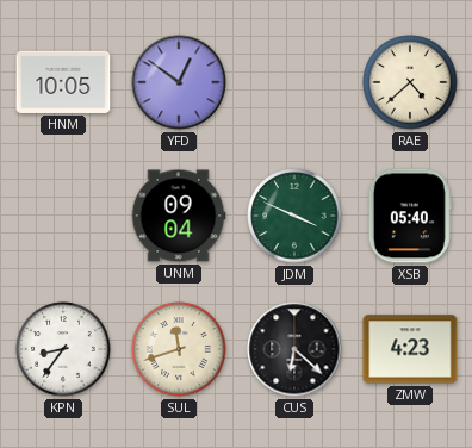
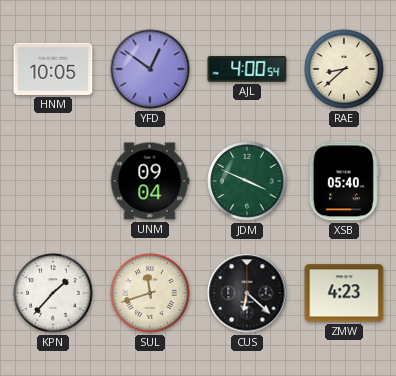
AJL: none -> 4:00
RAE: 4:38 -> 8:38
KPN: 8:36 -> 1:37
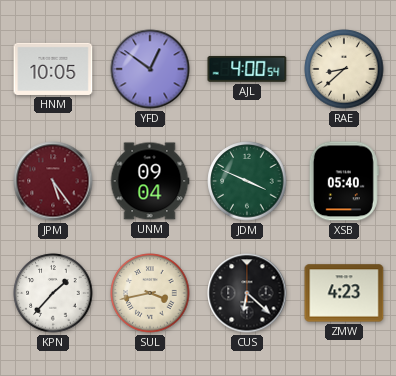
JPM: none -> 5:24
SUL: 11:42 -> 3:43
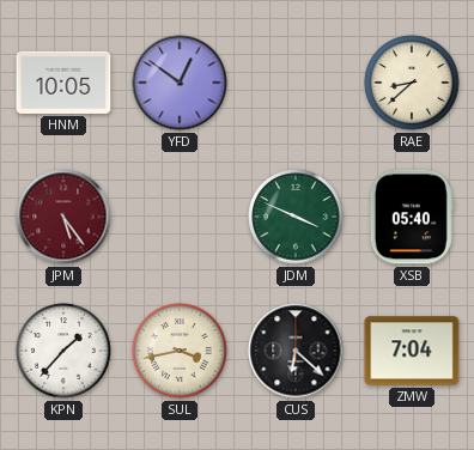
AJL: 4:00 -> none
UNM: 09:04 -> none
ZMW: 4:23 -> 7:04
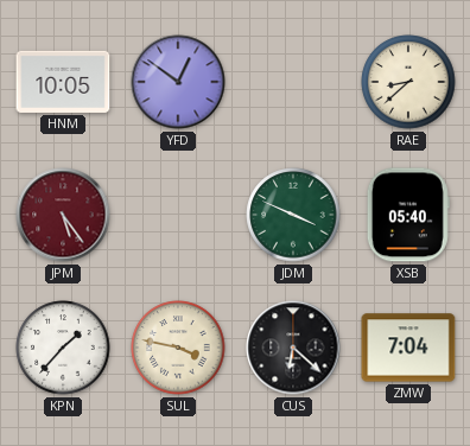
SUL: 3:43 -> 3:47
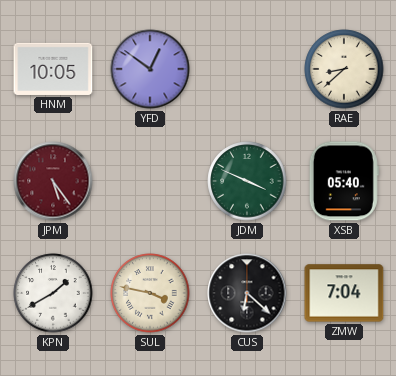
KPN: 1:37 -> 1:40
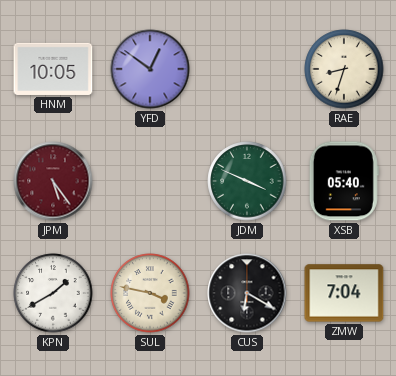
RAE: 8:38 -> 8:33
CUS: 6:22 -> 6:20
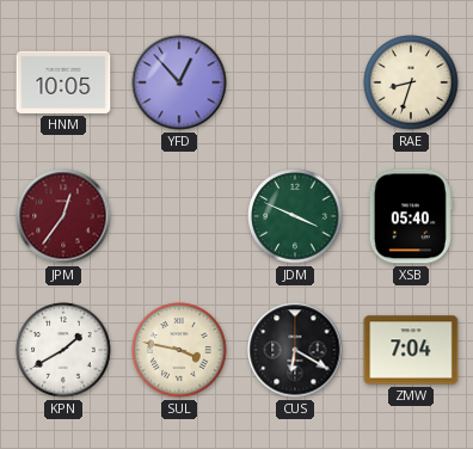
YFD: 12:51 -> 12:53
JPM: 5:24 -> 12:36
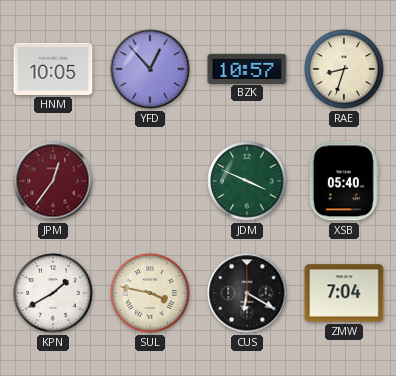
BZK: none -> 10:57
